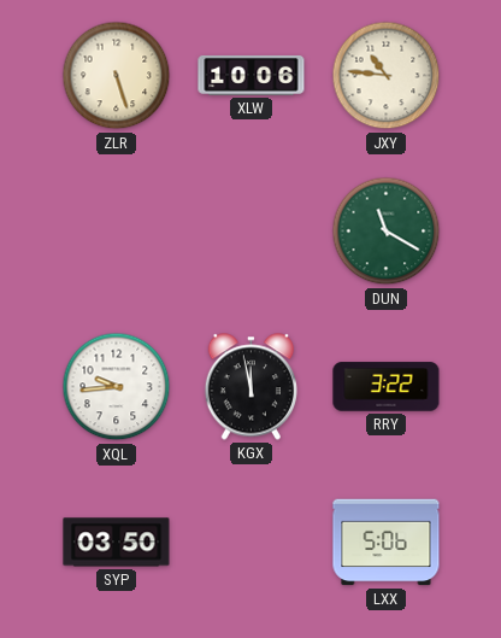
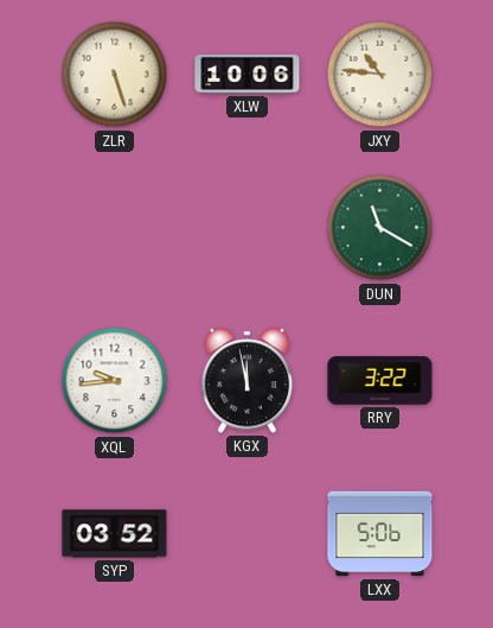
SYP: 03:50 -> 03:52
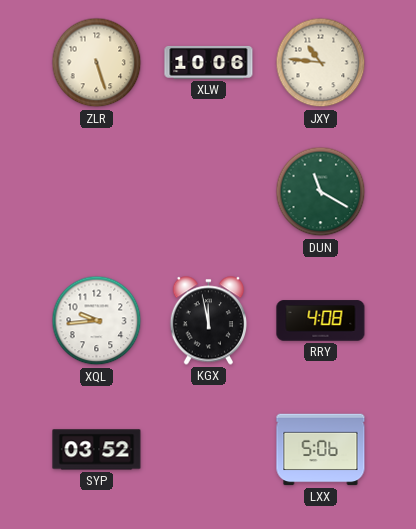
RRY: 3:22 -> 4:08
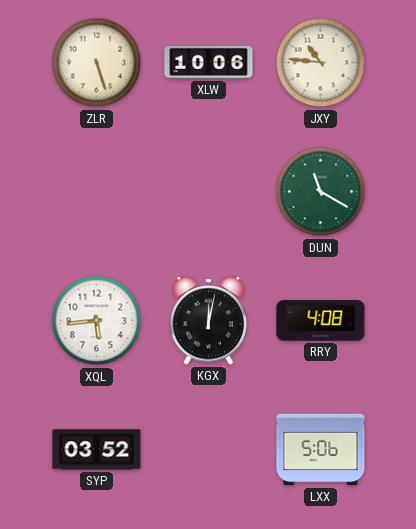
XQL: 9:44 -> 5:44
KGX: 11:58 -> 12:02
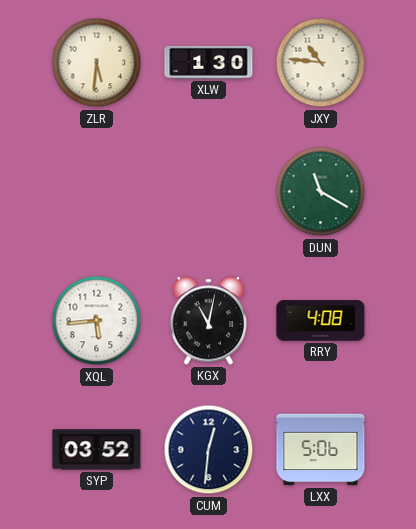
ZLR: 5:27 -> 5:31
XLW: 10:06 -> 1:30
KGX: 12:02 -> 11:02
CUM: none -> 12:31
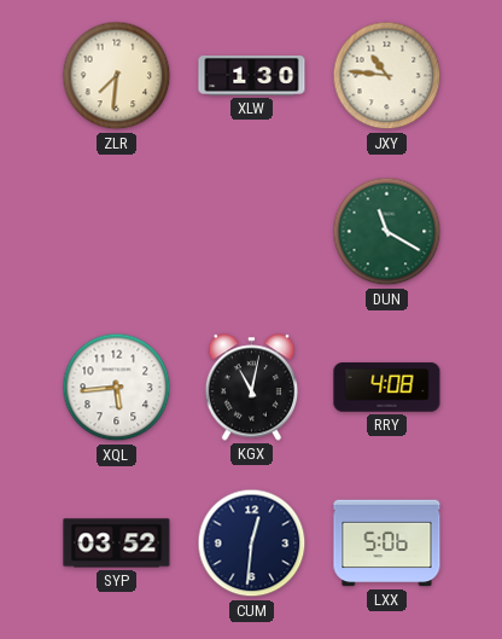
ZLR: 5:31 -> 7:31
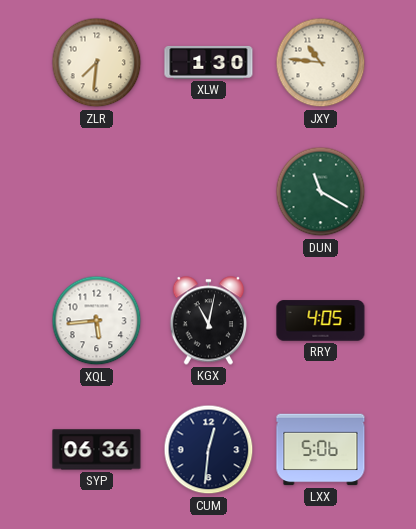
RRY: 4:08 -> 4:05
SYP: 03:52 -> 06:36
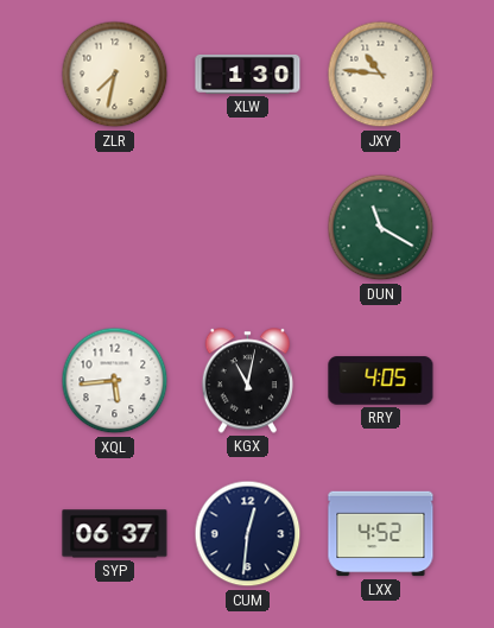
ZLR: 7:31 -> 7:32
SYP: 06:36 -> 06:37
LXX: 5:06 -> 4:52
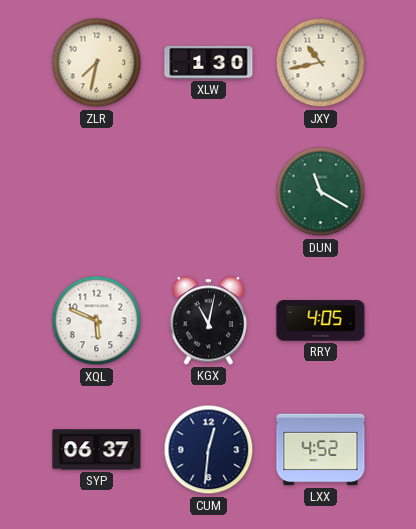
JXY: 10:46 -> 10:43
XQL: 5:44 -> 5:49
